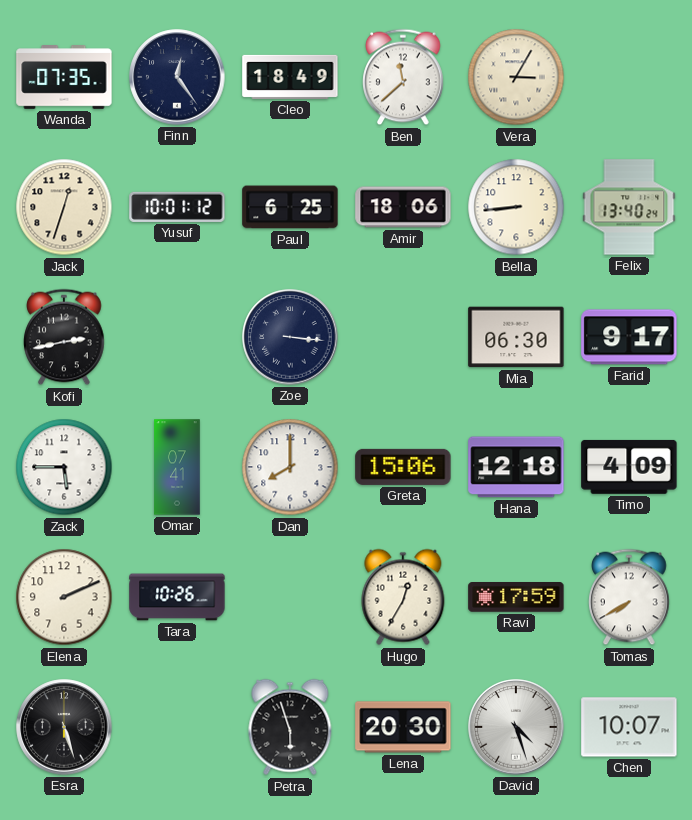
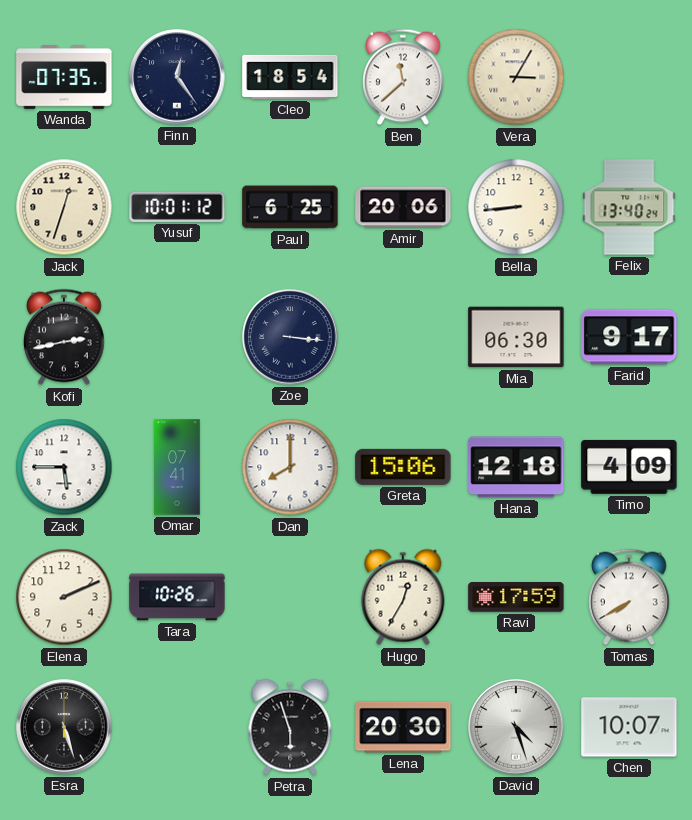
Cleo: 18:49 -> 18:54
Amir: 18:06 -> 20:06
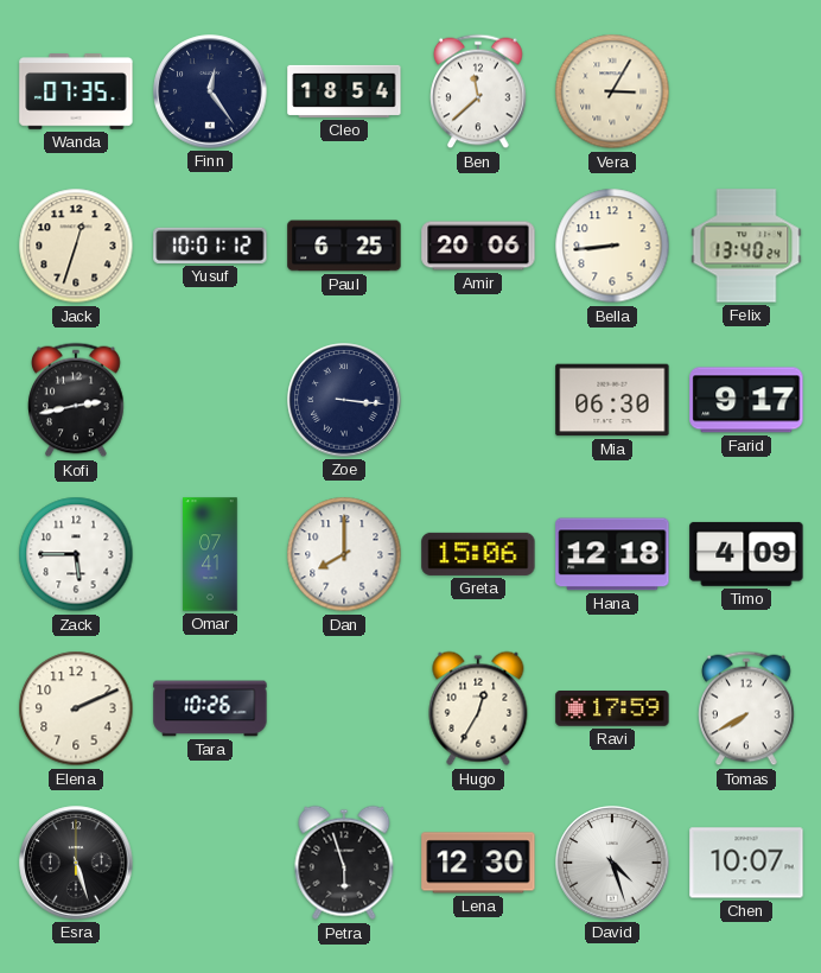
Lena: 20:30 -> 12:30
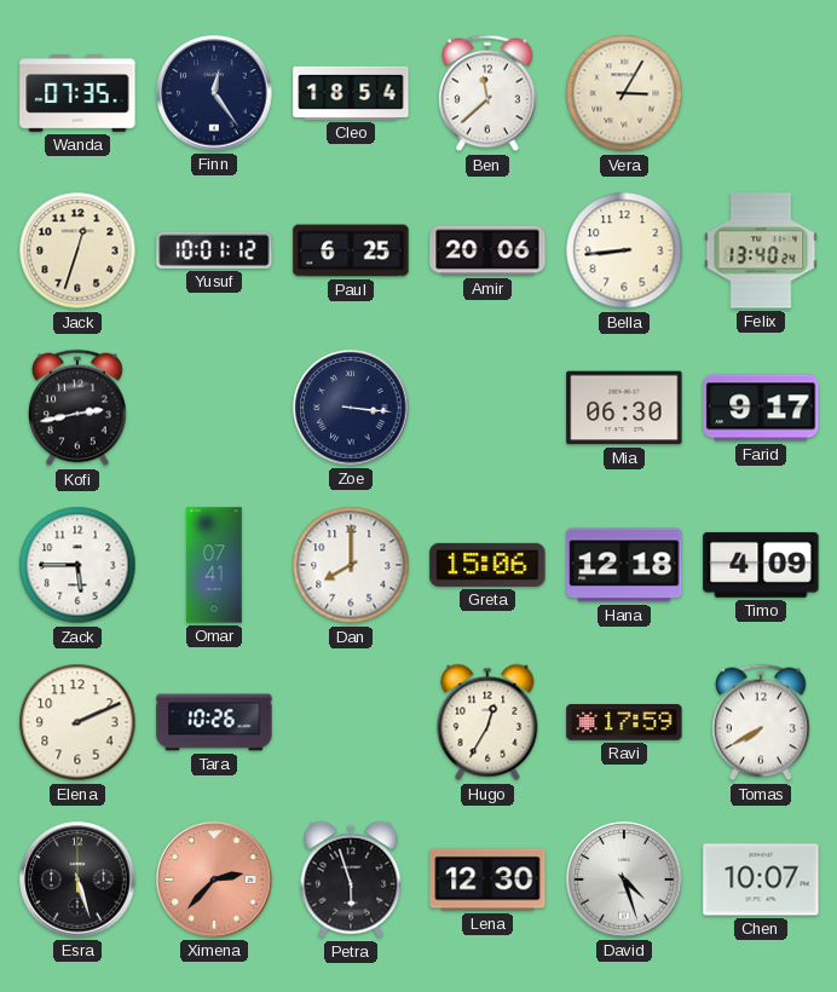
Ximena: none -> 2:37
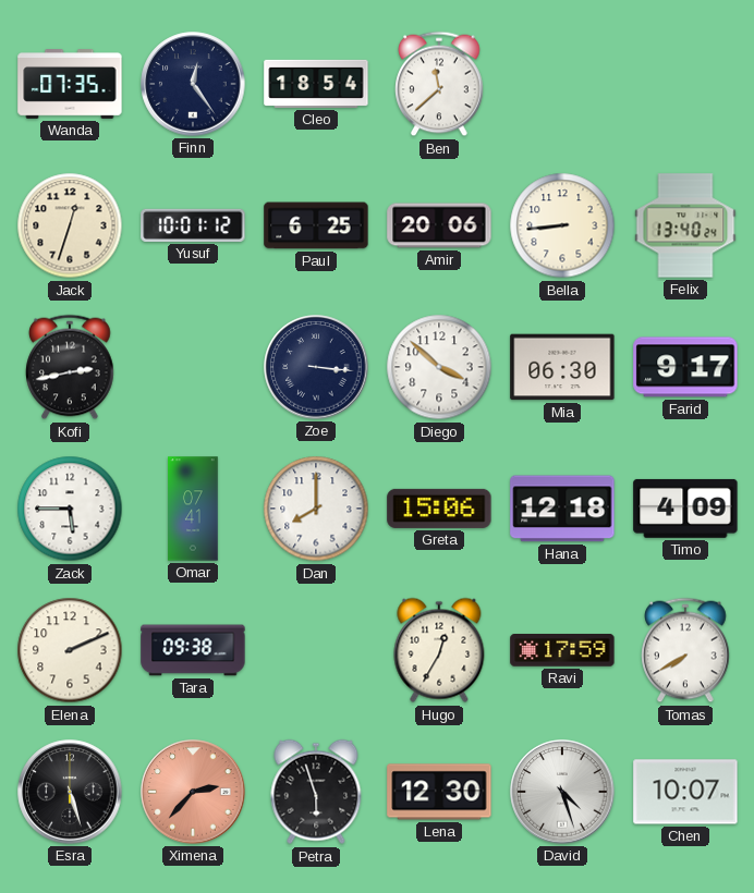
Vera: 3:05 -> none
Diego: none -> 3:52
Tara: 10:26 -> 09:38
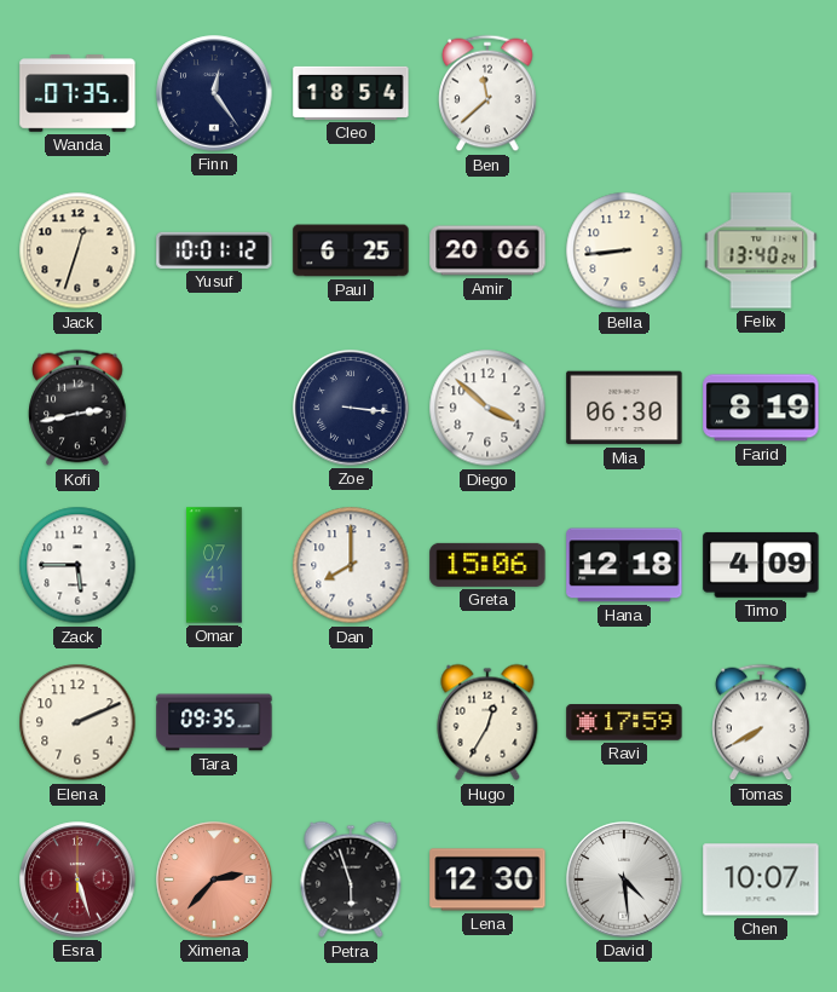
Farid: 9:17 -> 8:19
Tara: 09:38 -> 09:35
Esra dial: black -> burgundy
David: 4:27 -> 4:29
